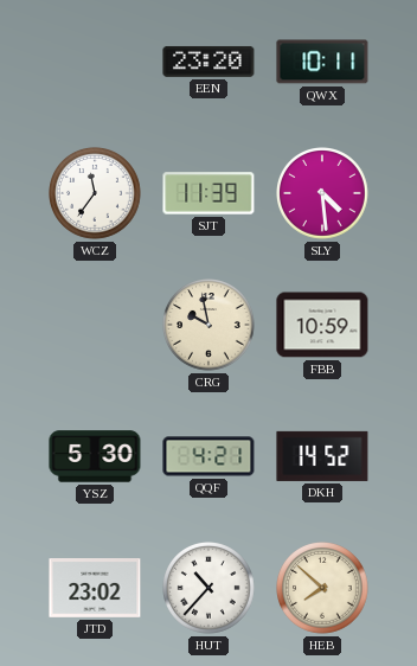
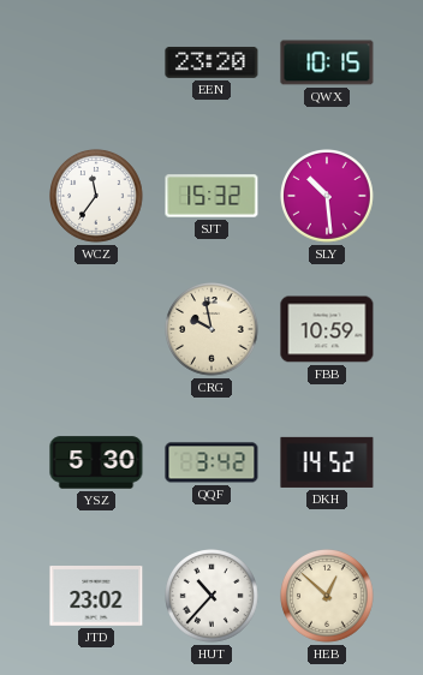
QWX: 10:11 -> 10:15
SJT: 11:39 -> 15:32
SLY: 4:29 -> 10:29
QQF: 4:21 -> 3:42
HEB: 7:52 -> 12:52
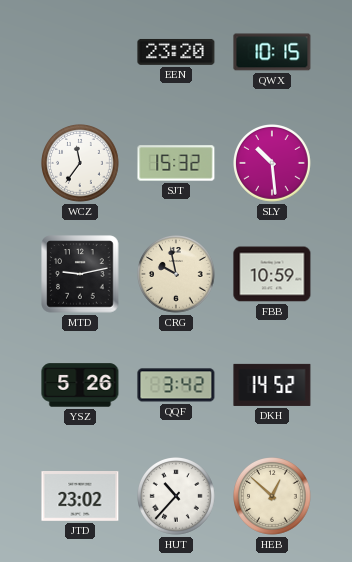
MTD: none -> 9:13
YSZ: 5:30 -> 5:26
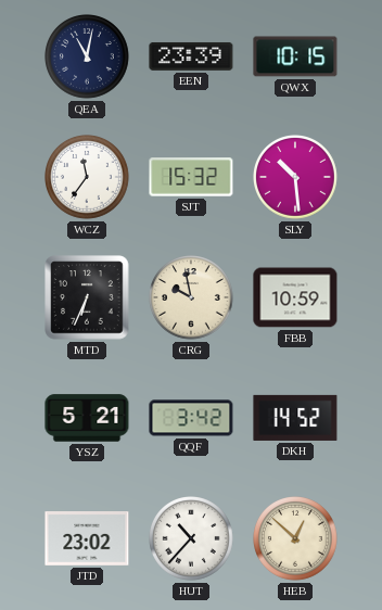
QEA: none -> 11:02
EEN: 23:20 -> 23:39
MTD: 9:13 -> 6:34
YSZ: 5:26 -> 5:21
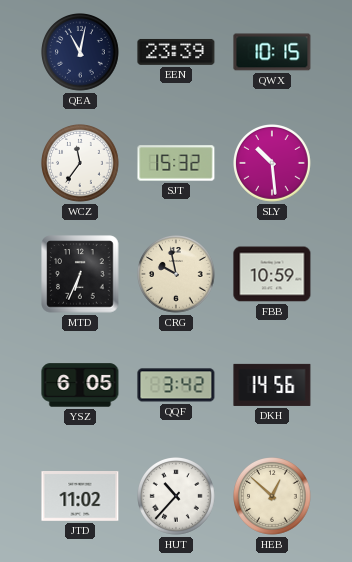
YSZ: 5:21 -> 6:05
DKH: 14:52 -> 14:56
JTD: 23:02 -> 11:02
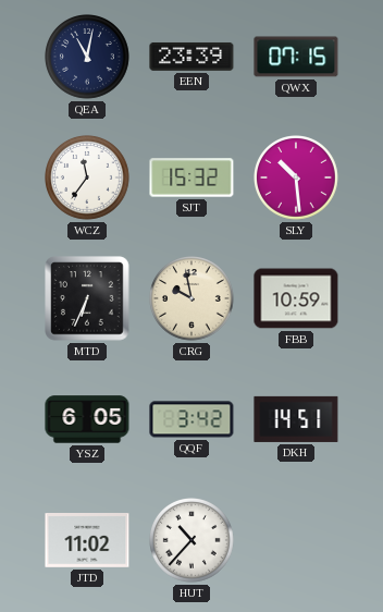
QWX: 10:15 -> 07:15
DKH: 14:56 -> 14:51
HEB: 12:52 -> none
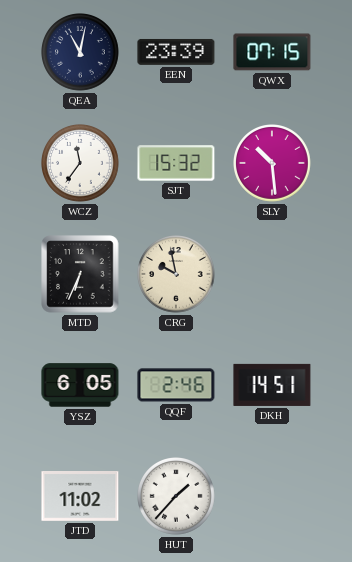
FBB: 10:59 -> none
QQF: 3:42 -> 2:46
HUT: 10:37 -> 1:37
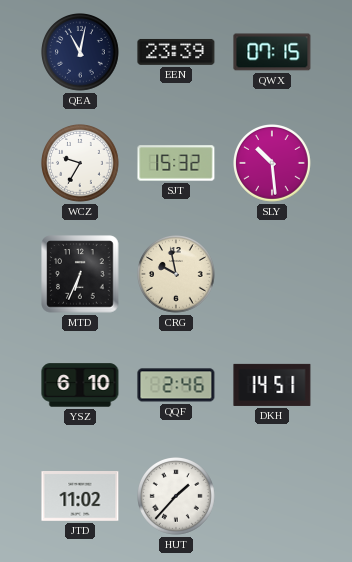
WCZ: 11:36 -> 9:35
YSZ: 6:05 -> 6:10
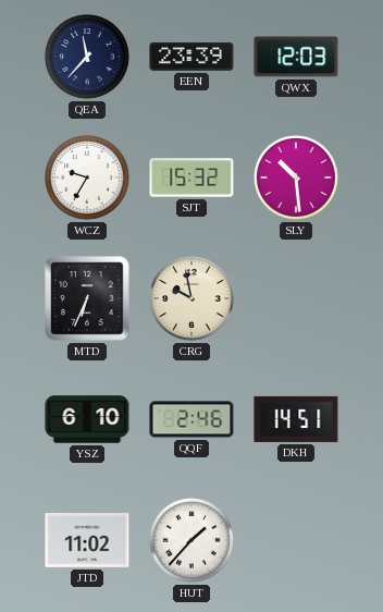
QEA: 11:02 -> 11:37
QWX: 07:15 -> 12:03
